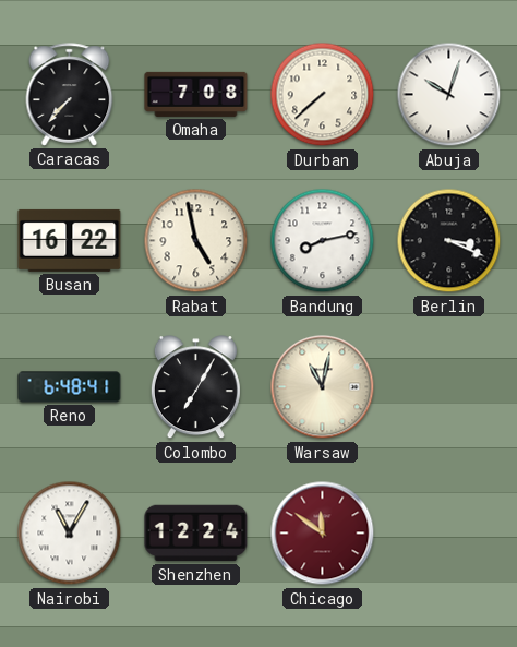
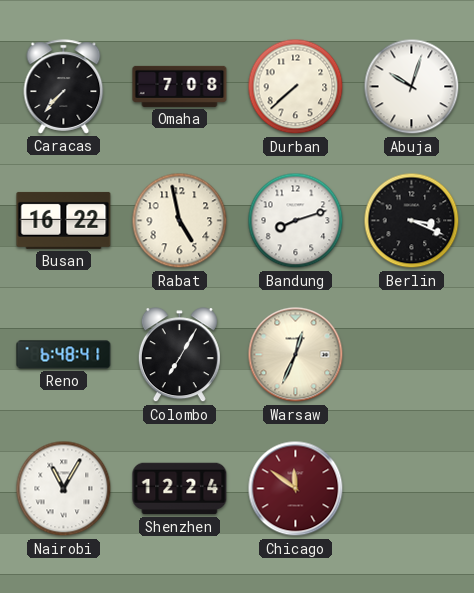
Bandung: 8:13 -> 8:12
Warsaw: 11:02 -> 12:34
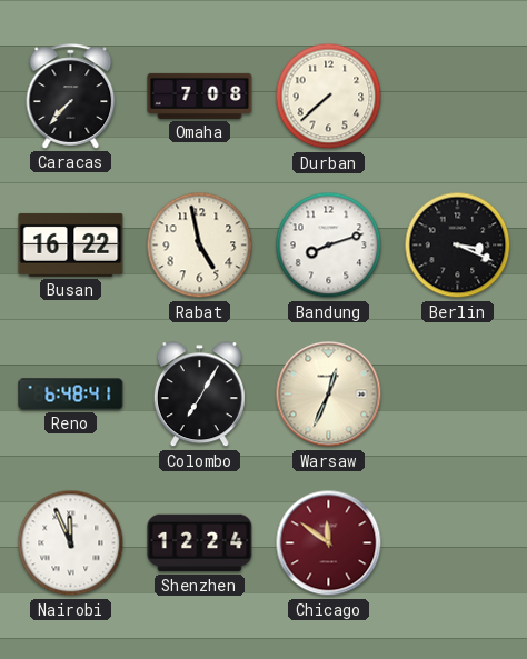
Abuja: 10:03 -> none
Nairobi: 11:05 -> 11:56
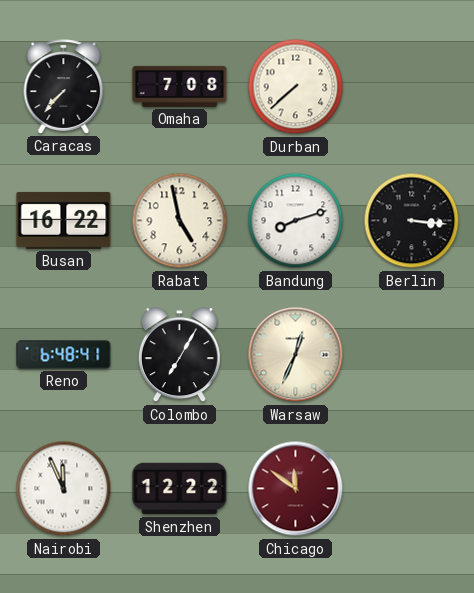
Berlin: 3:19 -> 3:16
Shenzhen: 12:24 -> 12:22
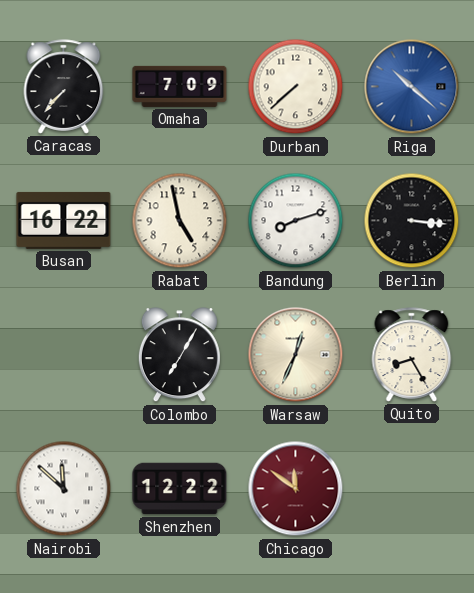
Omaha: 7:08 -> 7:09
Riga: none -> 10:22
Reno: 6:48 -> none
Quito: none -> 8:25
Nairobi: 11:56 -> 11:52
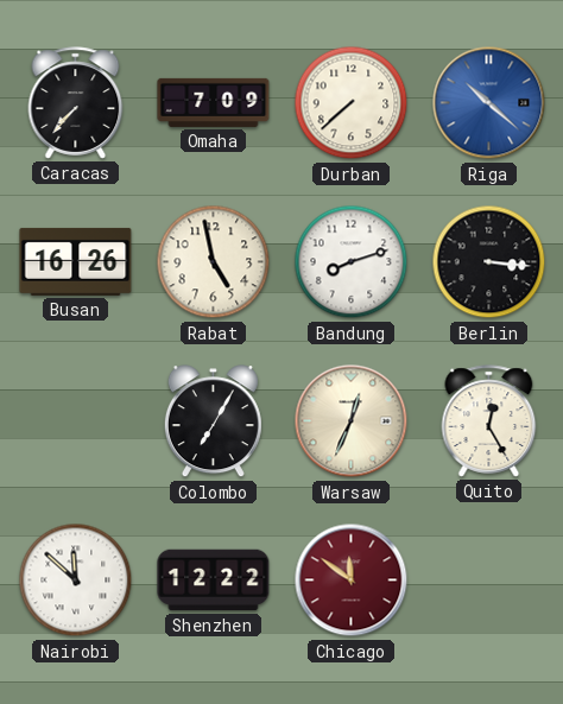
Busan: 16:22 -> 16:26
Quito: 8:25 -> 12:25
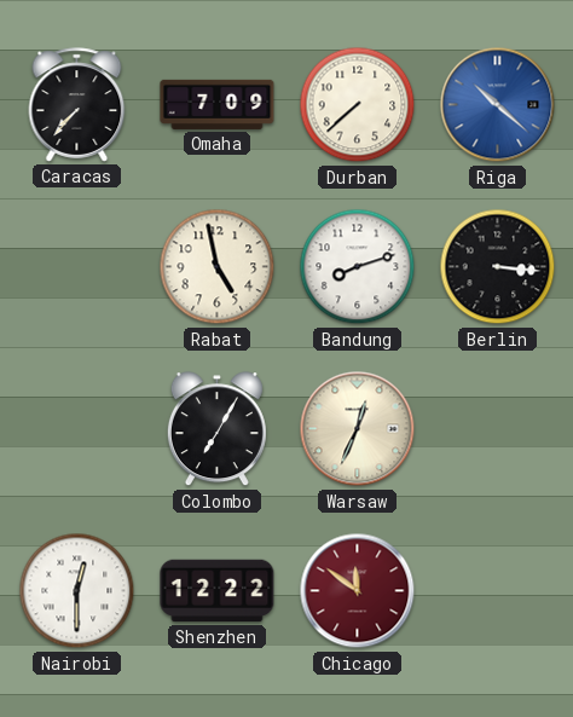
Busan: 16:26 -> none
Quito: 12:25 -> none
Nairobi: 11:52 -> 12:30
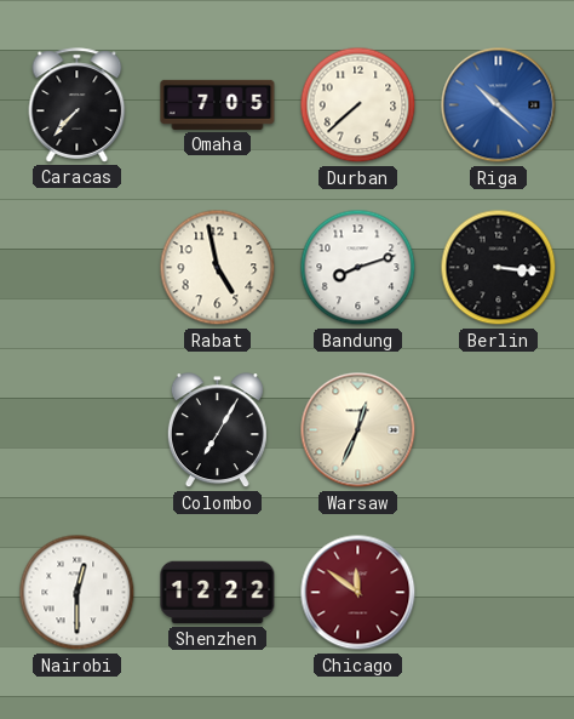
Omaha: 7:09 -> 7:05
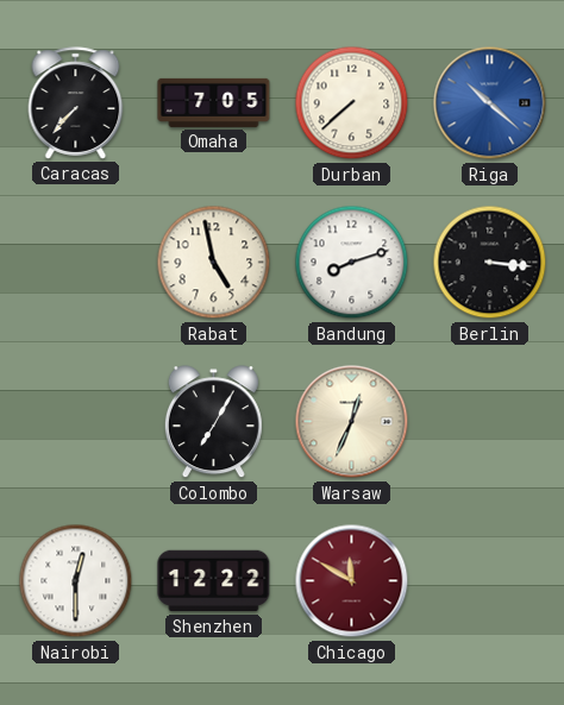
Chicago: 11:51 -> 11:50
